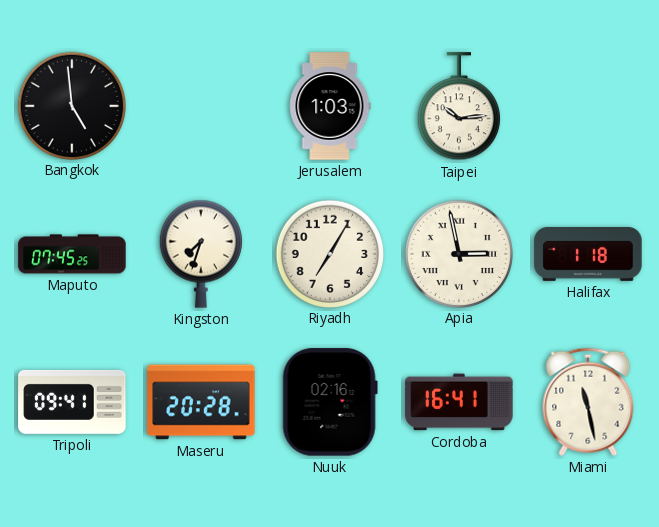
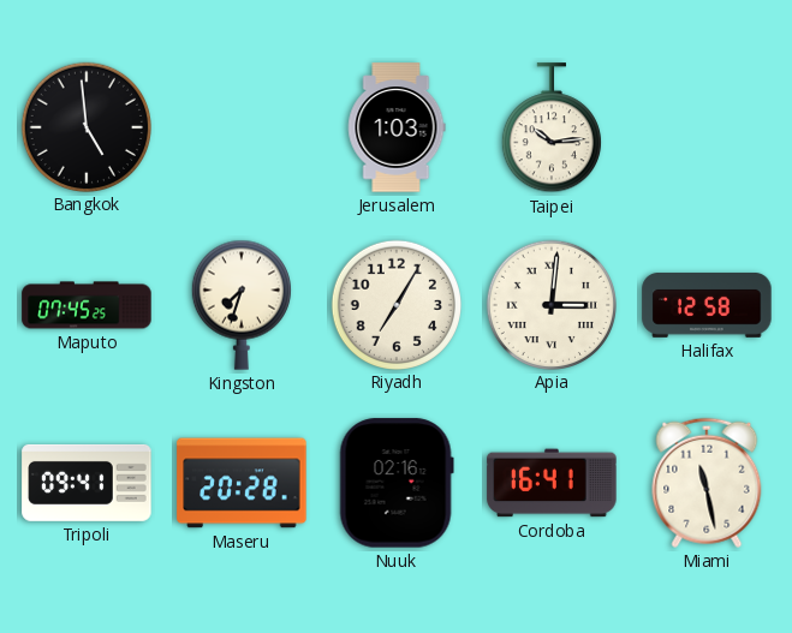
Apia: 2:58 -> 3:01
Halifax: 1:18 -> 12:58
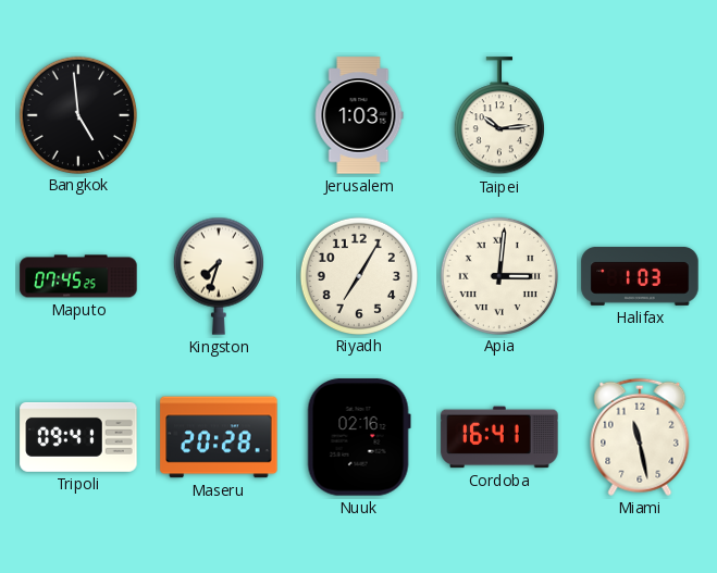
Halifax: 12:58 -> 1:03
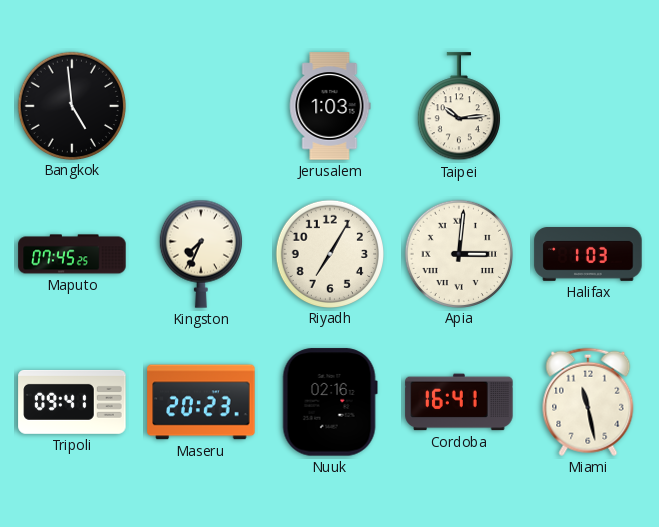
Kingston: 7:33 -> 7:34
Maseru: 20:28 -> 20:23
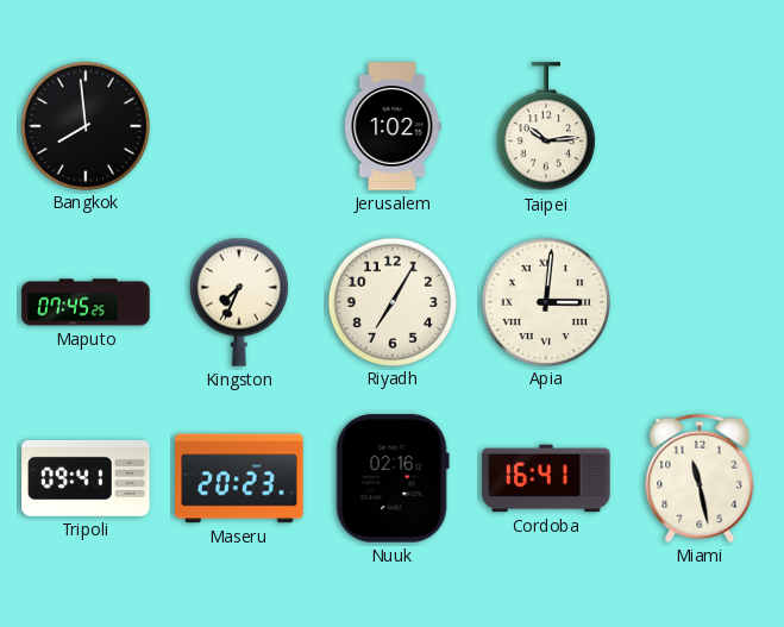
Bangkok: 4:59 -> 7:59
Jerusalem: 1:03 -> 1:02
Halifax: 1:03 -> none
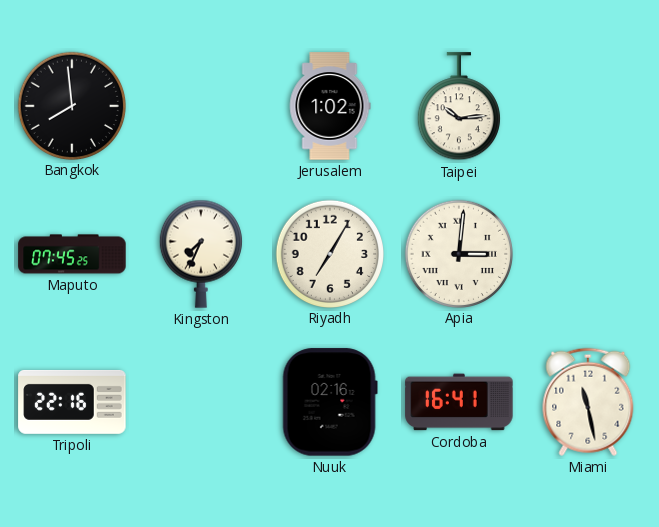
Tripoli: 09:41 -> 22:16
Maseru: 20:23 -> none
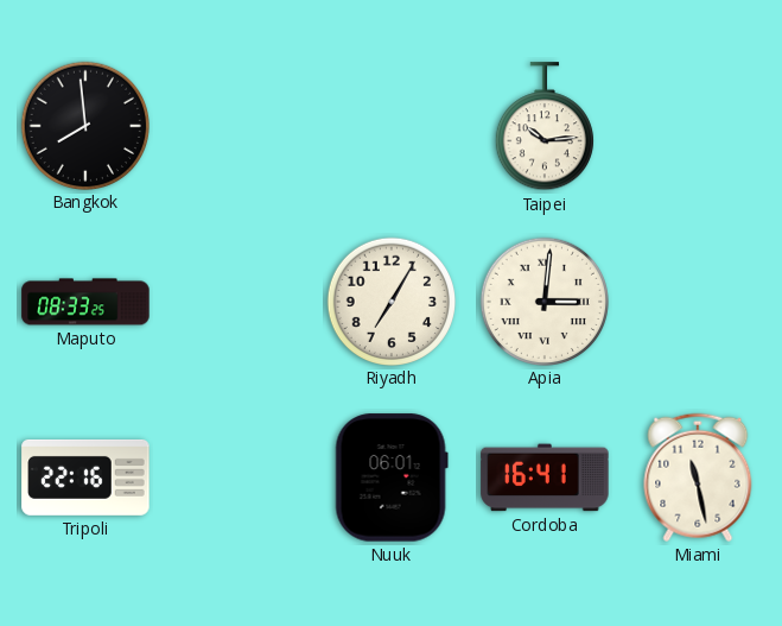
Jerusalem: 1:02 -> none
Maputo: 07:45 -> 08:33
Kingston: 7:34 -> none
Nuuk: 02:16 -> 06:01
